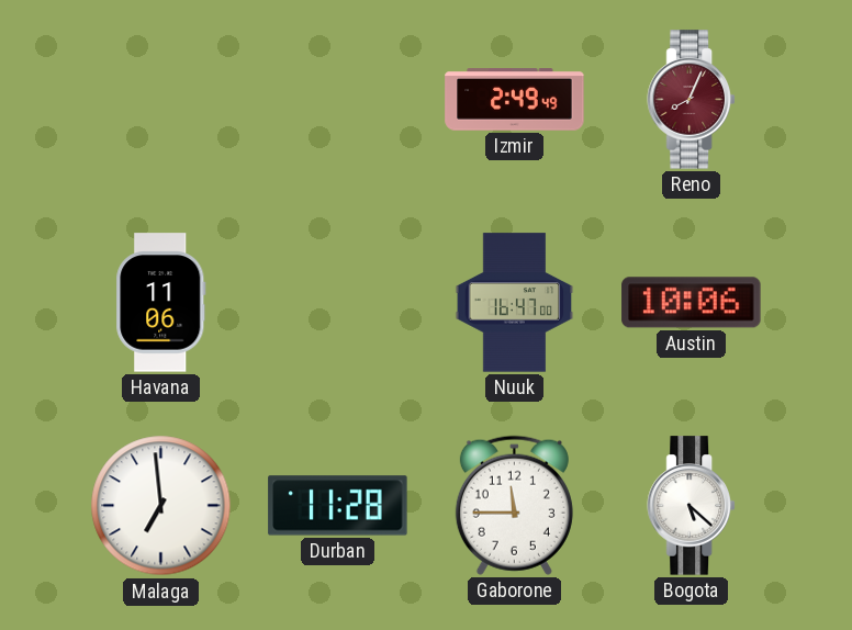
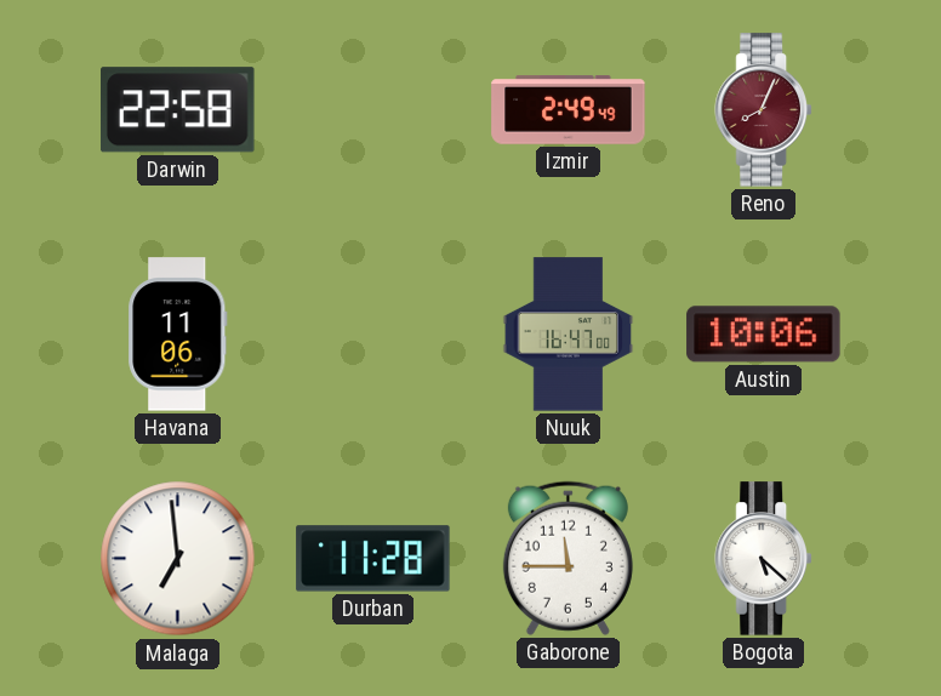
Darwin: none -> 22:58
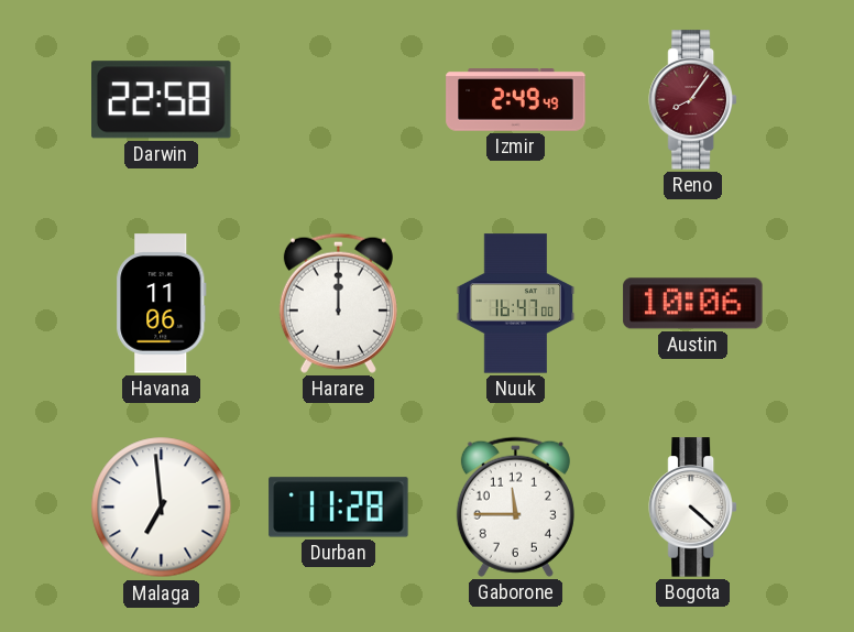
Reno: 8:04 -> 8:06
Harare: none -> 12:00
Bogota: 5:22 -> 4:22
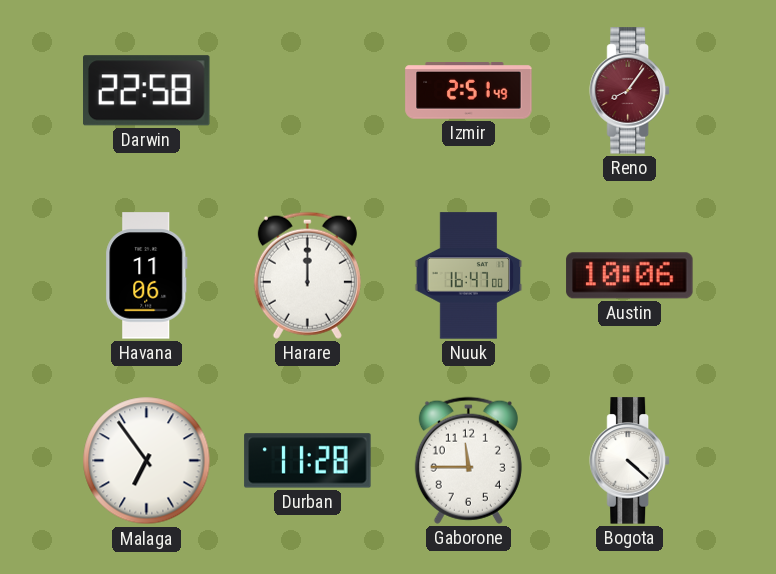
Izmir: 2:49 -> 2:51
Malaga: 6:59 -> 6:54
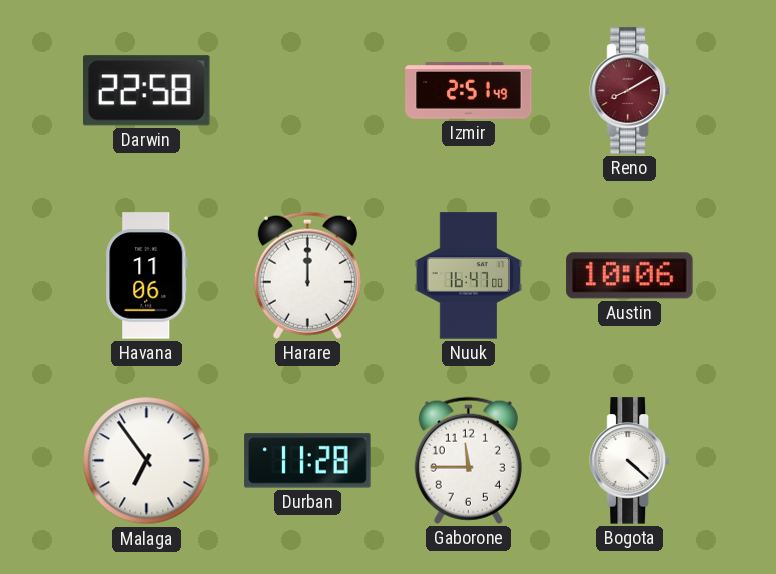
Reno: 8:06 -> 8:10
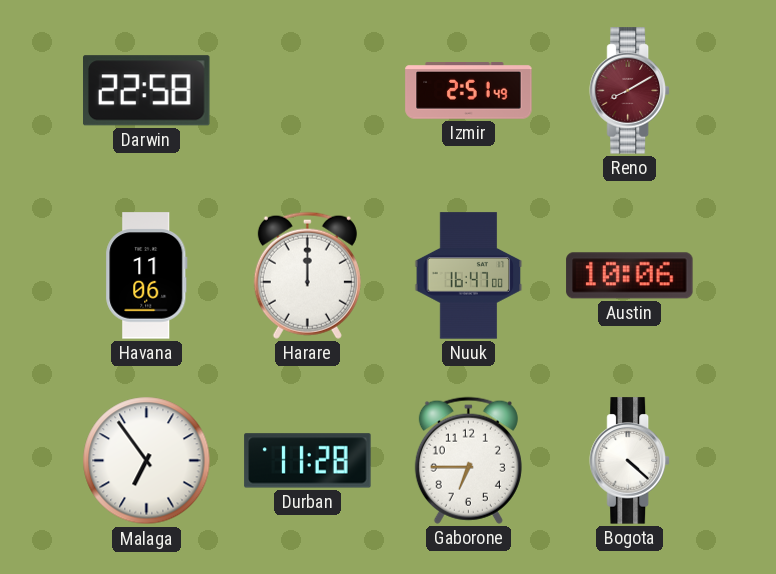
Gaborone: 11:45 -> 6:45
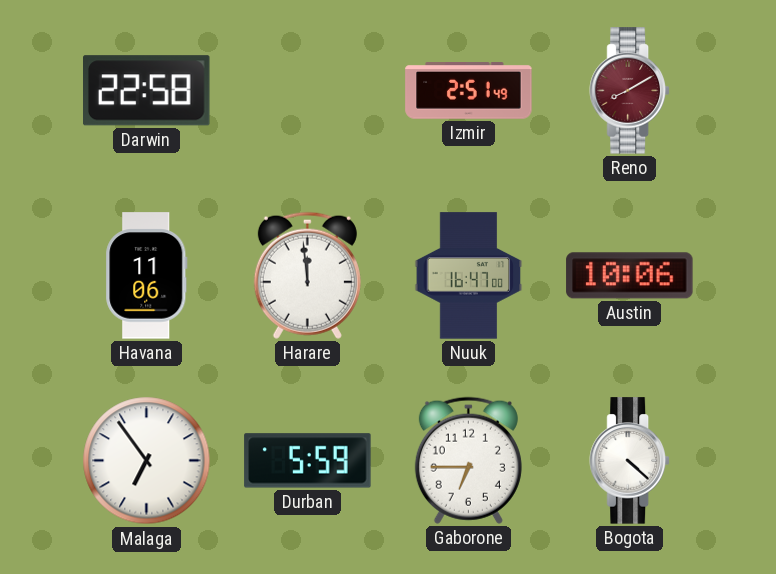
Harare: 12:00 -> 11:59
Durban: 11:28 -> 5:59
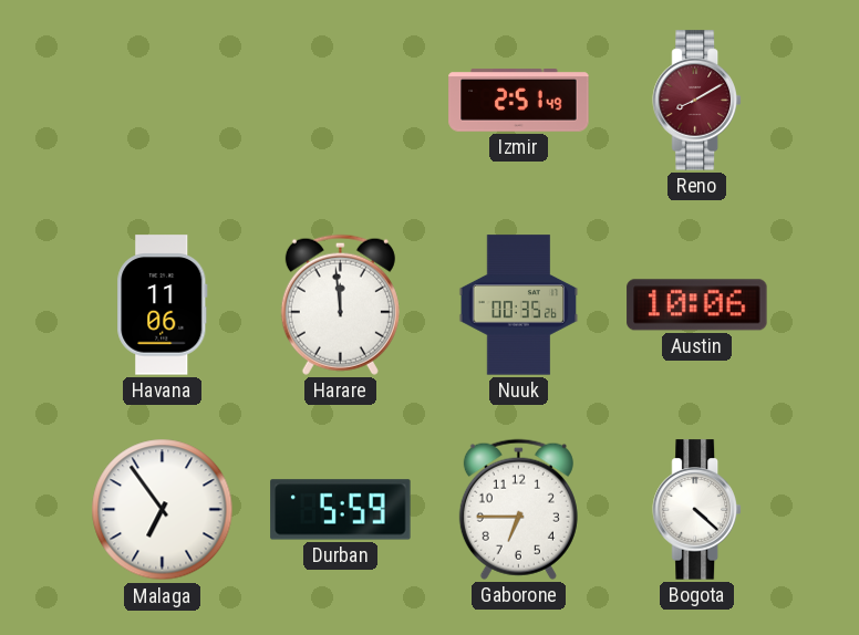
Darwin: 22:58 -> none
Nuuk: 16:47 -> 00:35
